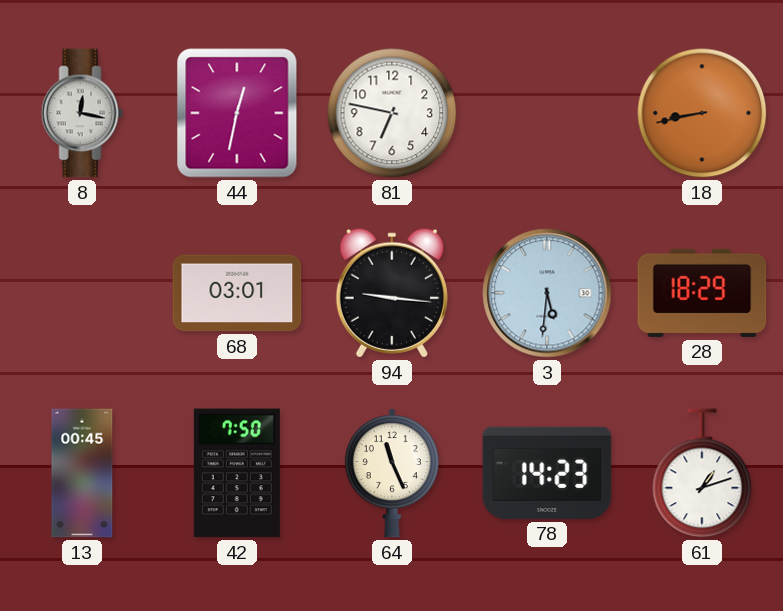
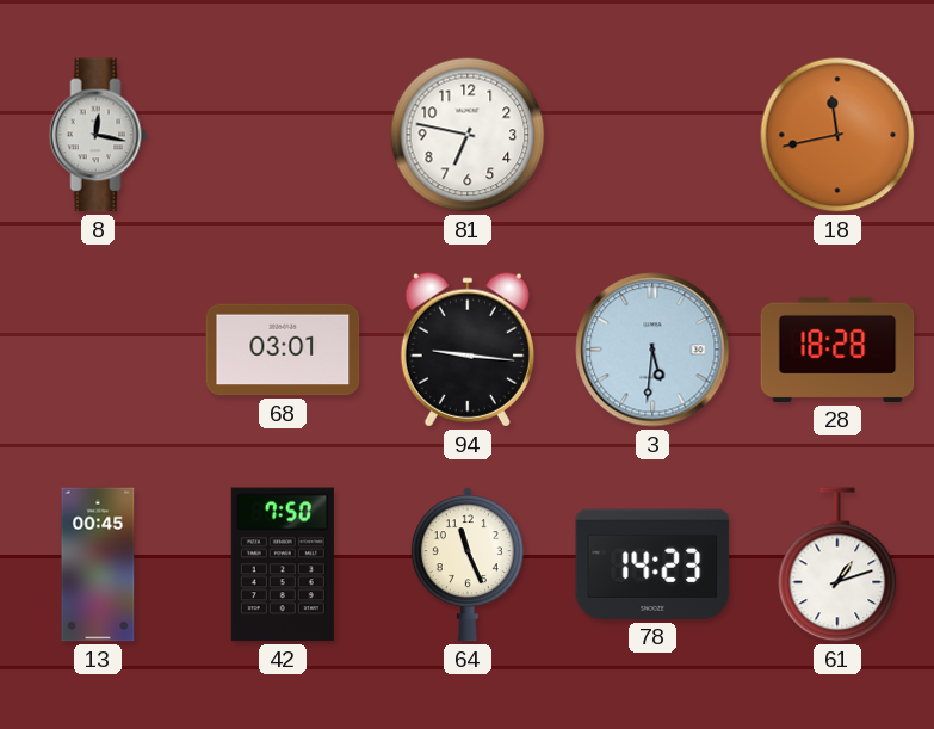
44: 12:32 -> none
18: 8:43 -> 11:43
28: 18:29 -> 18:28
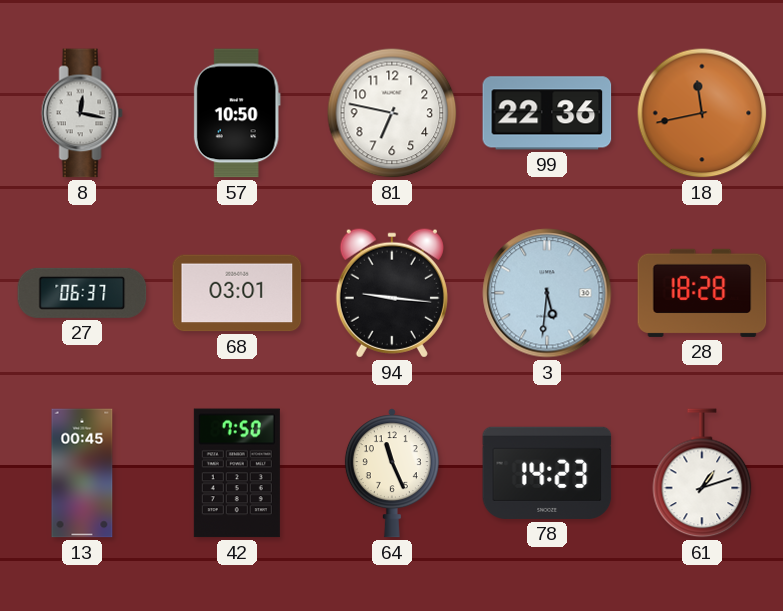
57: none -> 10:50
99: none -> 22:36
27: none -> 06:37
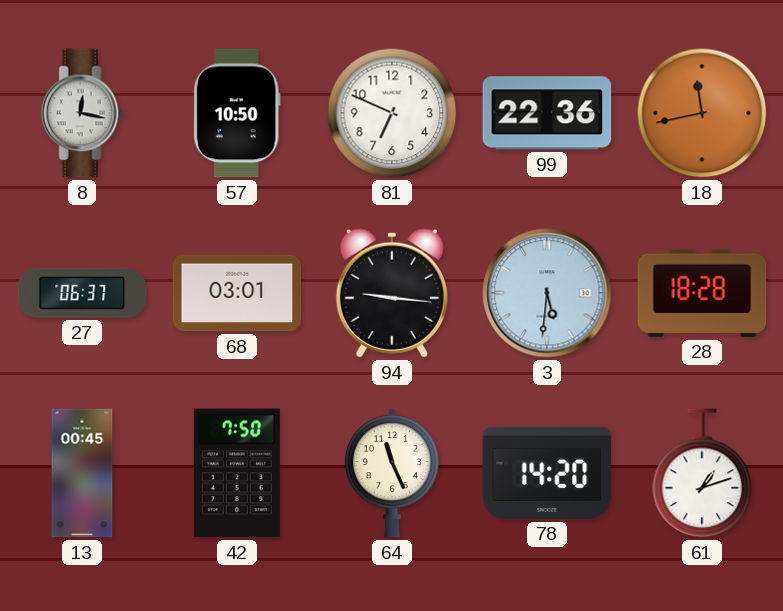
81: 6:47 -> 6:49
78: 14:23 -> 14:20
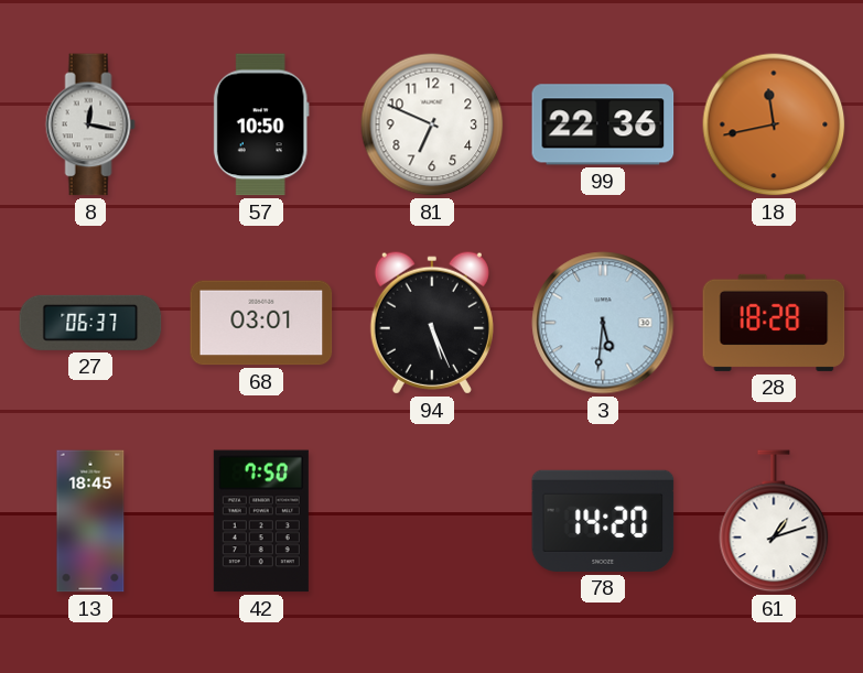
94: 9:16 -> 5:26
13: 00:45 -> 18:45
64: 11:26 -> none
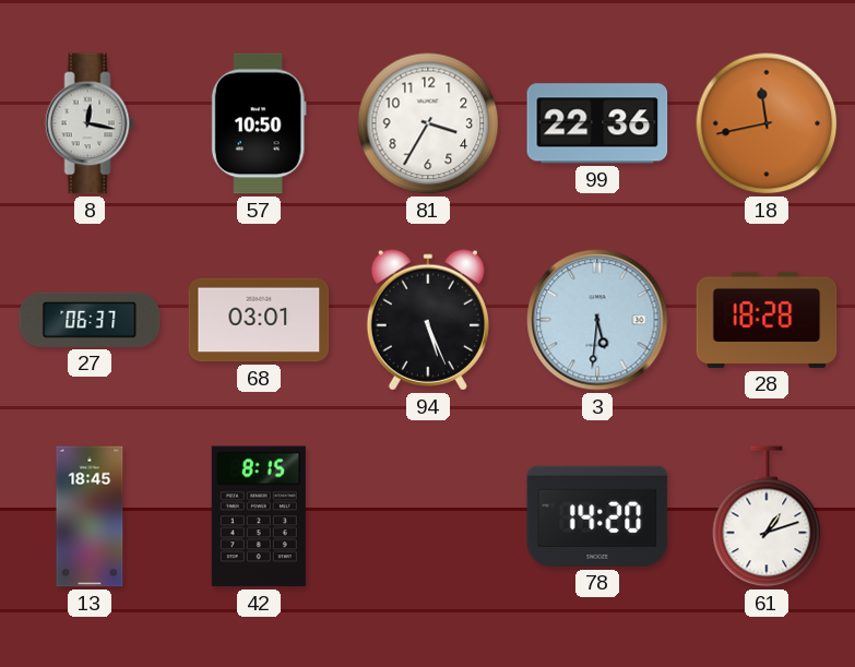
81: 6:49 -> 3:35
42: 7:50 -> 8:15
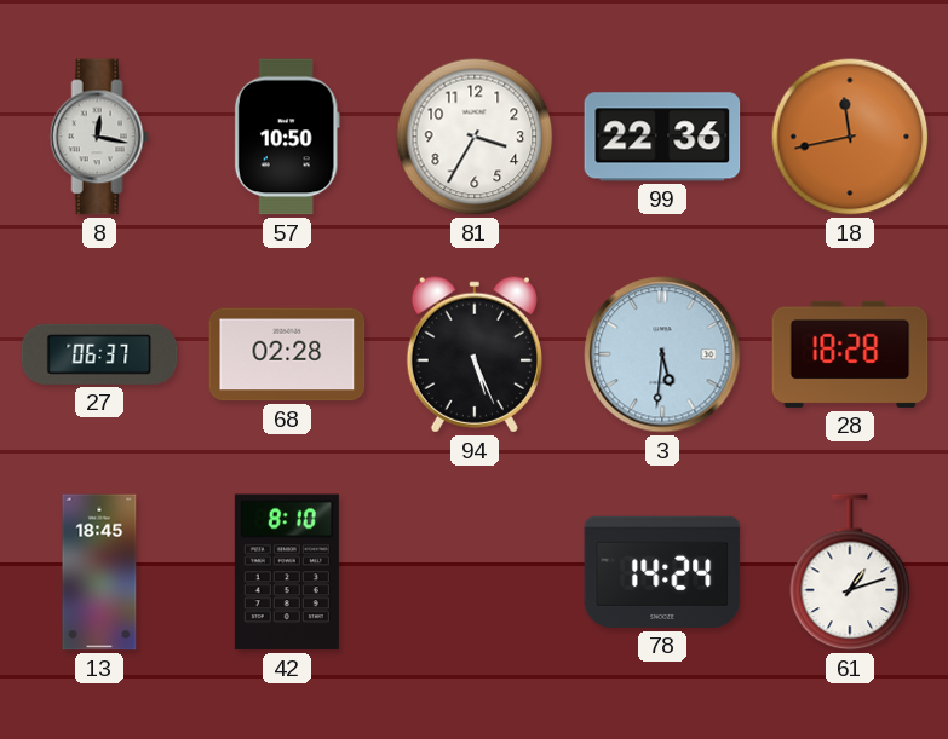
68: 03:01 -> 02:28
42: 8:15 -> 8:10
78: 14:20 -> 14:24
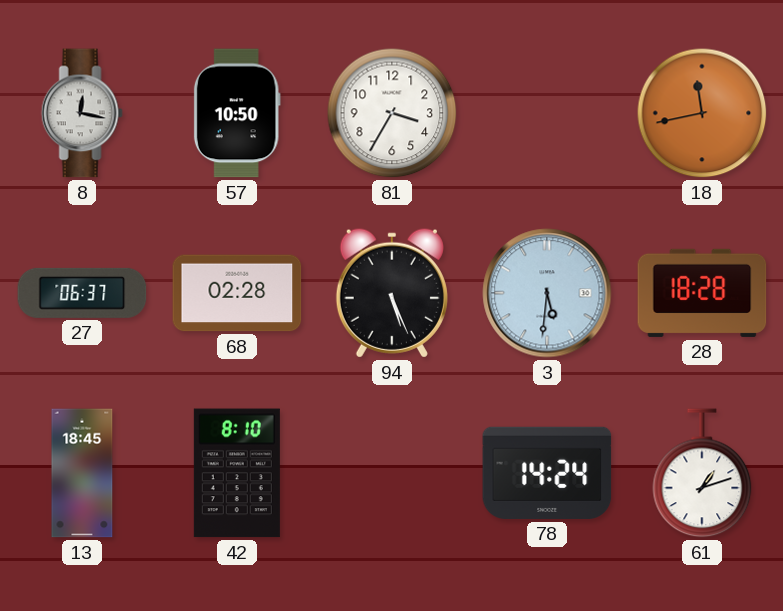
99: 22:36 -> none
